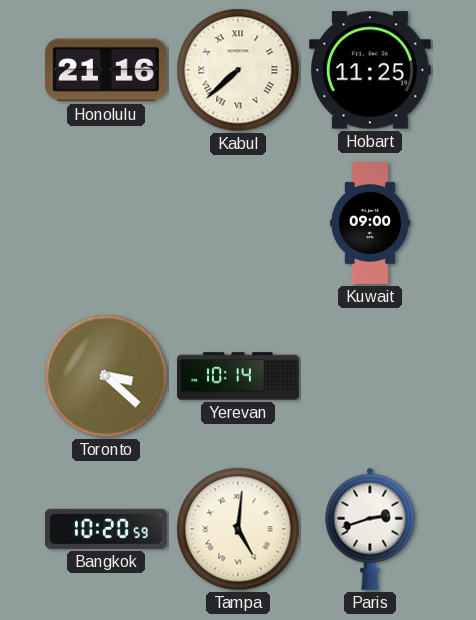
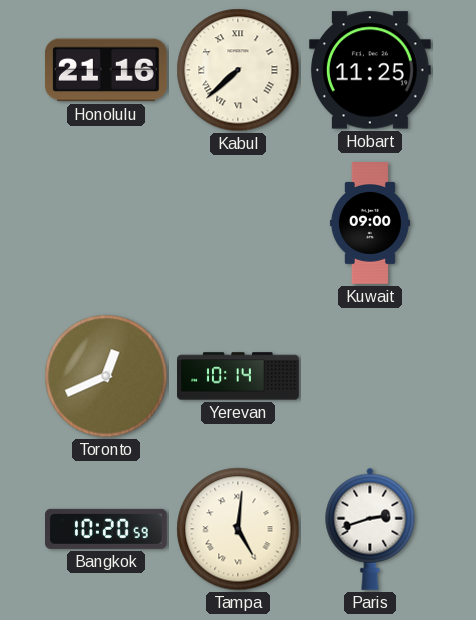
Toronto: 3:22 -> 12:41
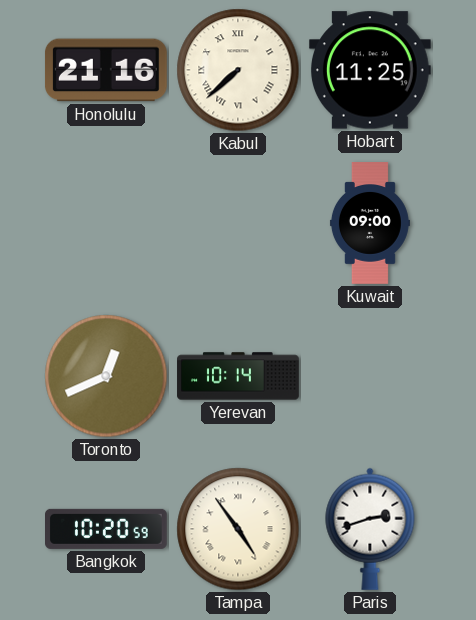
Tampa: 5:01 -> 4:54
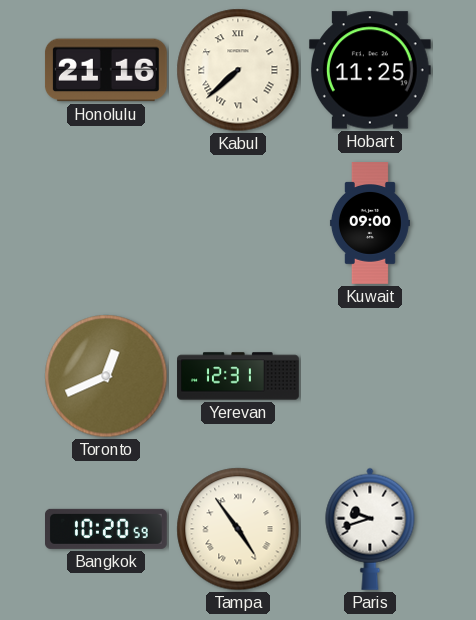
Yerevan: 10:14 -> 12:31
Paris: 2:42 -> 9:42
